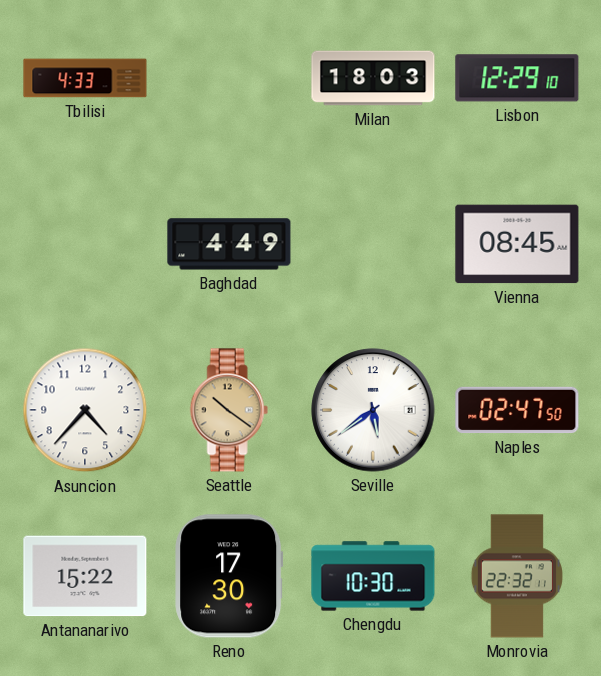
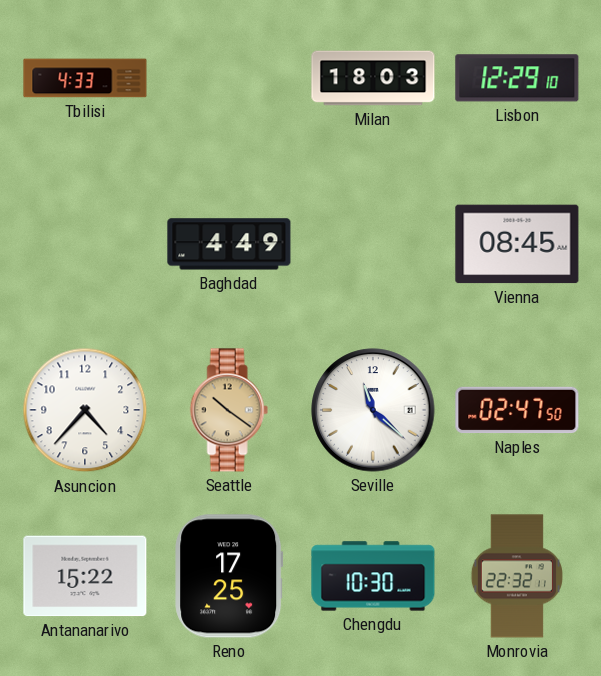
Seville: 5:39 -> 11:22
Reno: 17:30 -> 17:25
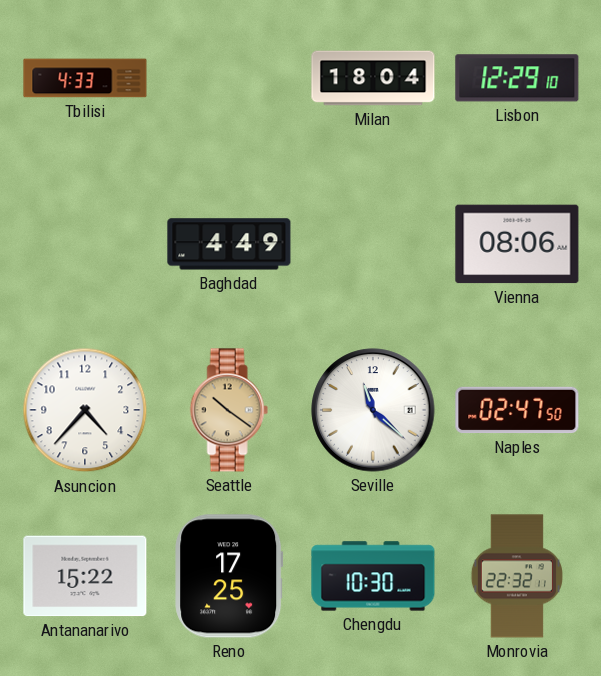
Milan: 18:03 -> 18:04
Vienna: 08:45 -> 08:06
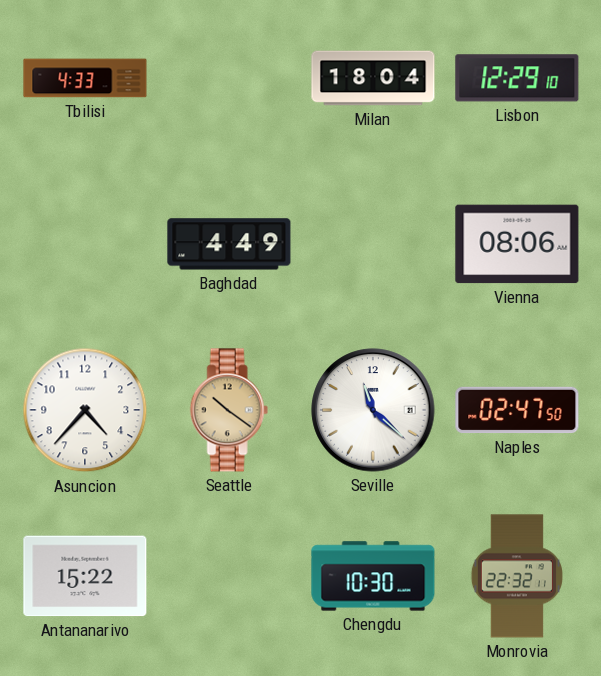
Reno: 17:25 -> none
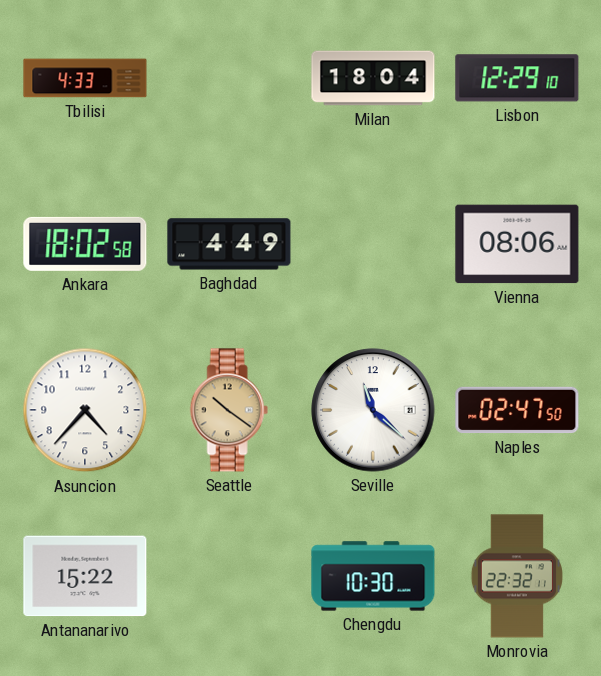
Ankara: none -> 18:02
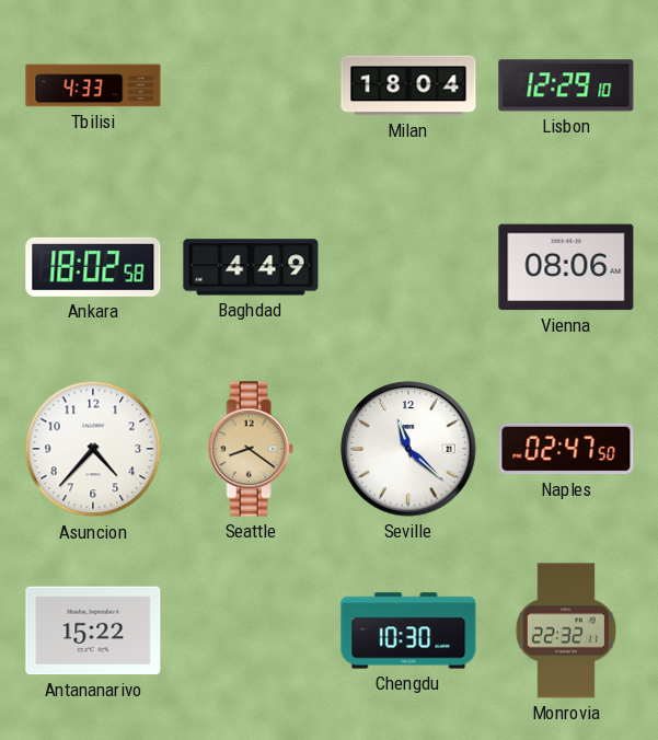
Seattle: 10:21 -> 8:21
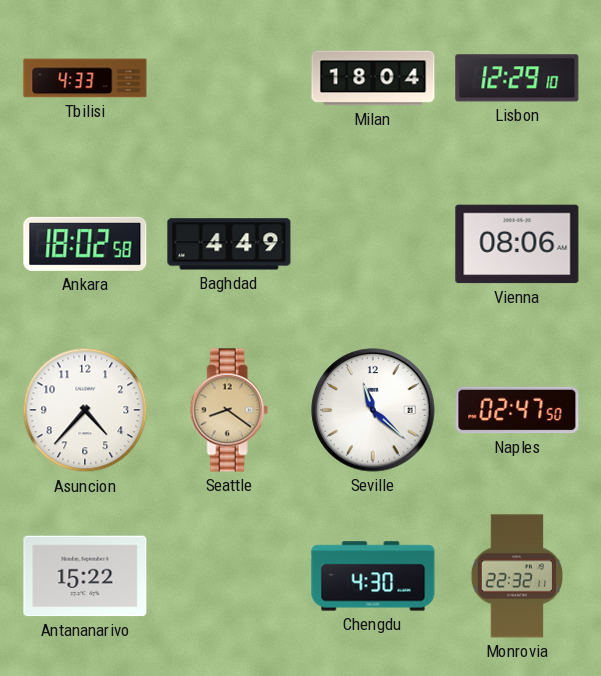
Chengdu: 10:30 -> 4:30
